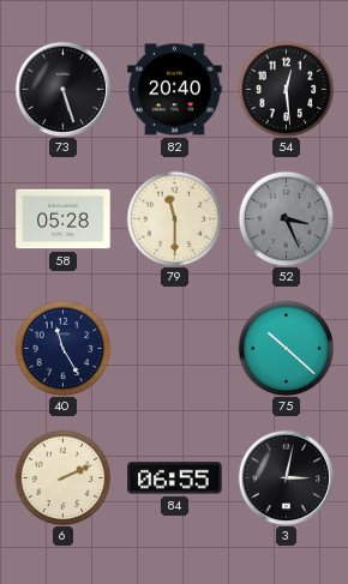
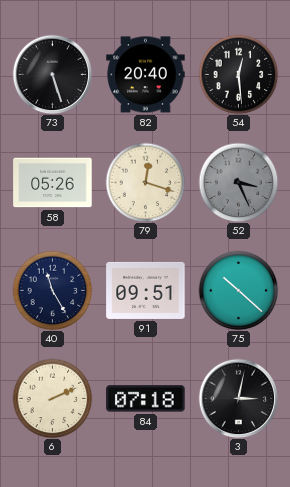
58: 05:28 -> 05:26
79: 11:30 -> 12:18
91: none -> 09:51
84: 06:55 -> 07:18
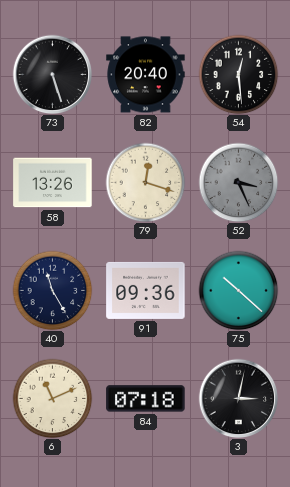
58: 05:26 -> 13:26
91: 09:51 -> 09:36
6: 2:11 -> 11:11
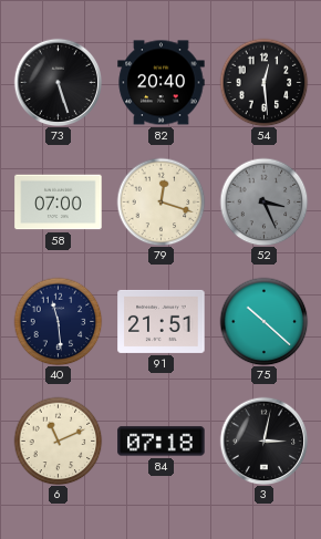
58: 13:26 -> 07:00
40: 11:25 -> 11:29
91: 09:36 -> 21:51
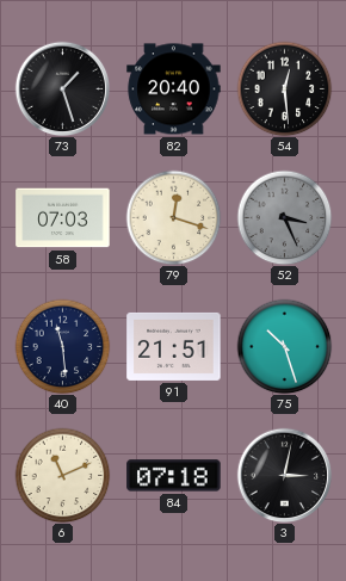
73: 5:27 -> 1:27
58: 07:00 -> 07:03
75: 10:22 -> 10:27
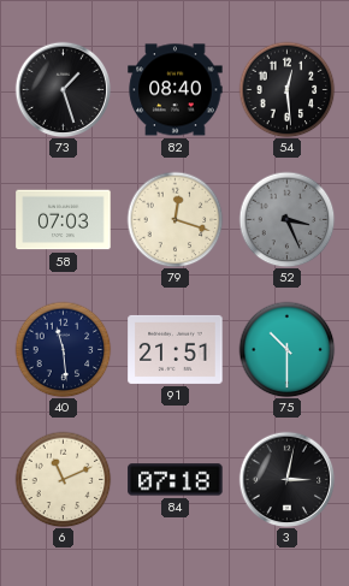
82: 20:40 -> 08:40
75: 10:27 -> 10:30
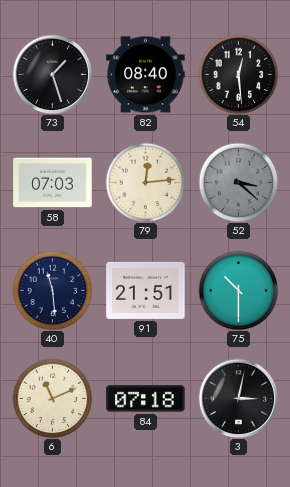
79: 12:18 -> 12:14
52: 3:26 -> 3:22
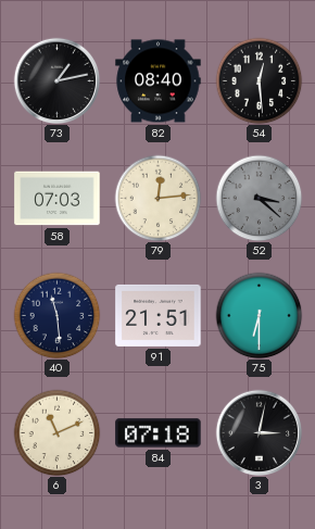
73: 1:27 -> 1:13
75: 10:30 -> 6:30
